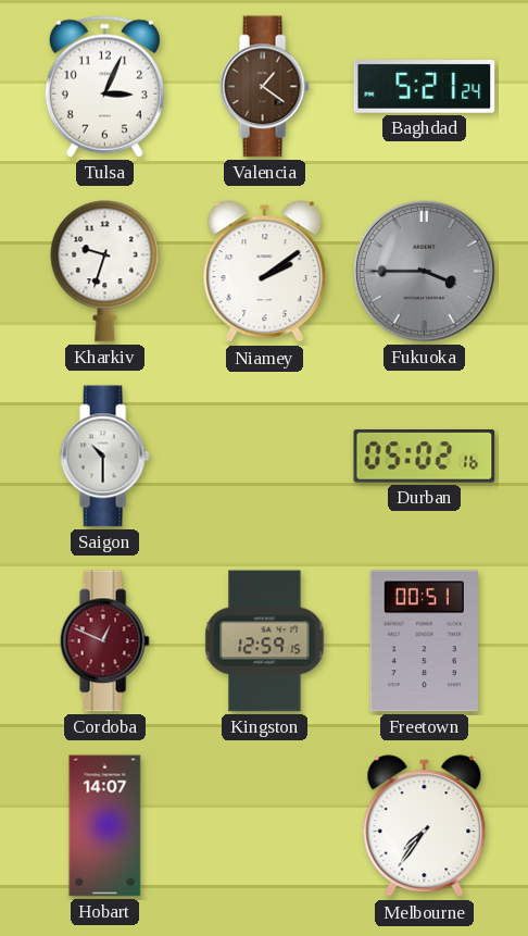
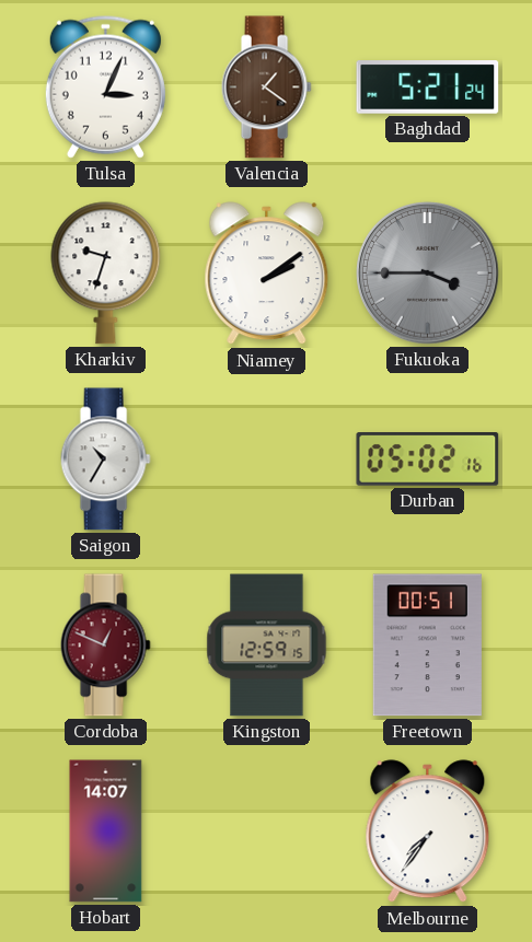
Saigon: 10:30 -> 10:35
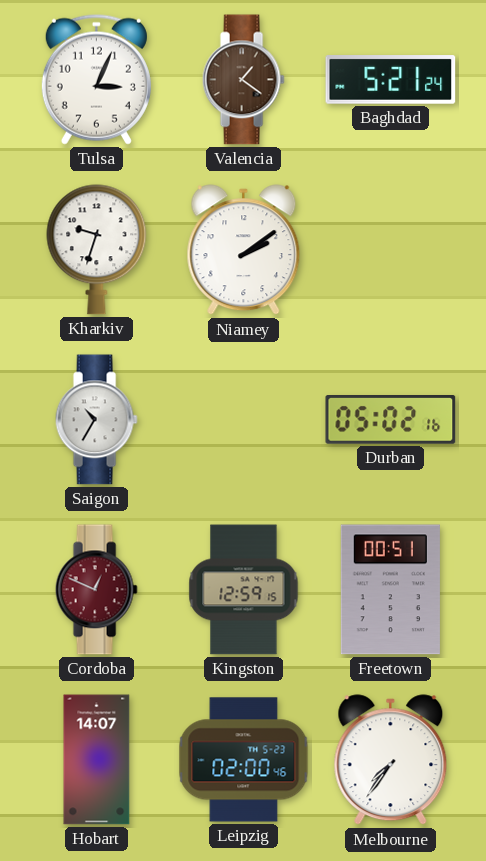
Fukuoka: 3:45 -> none
Leipzig: none -> 02:00
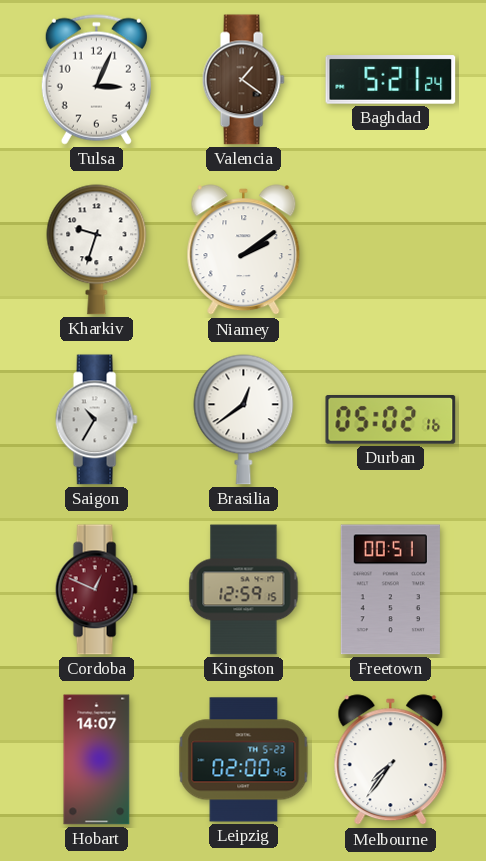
Brasilia: none -> 12:39
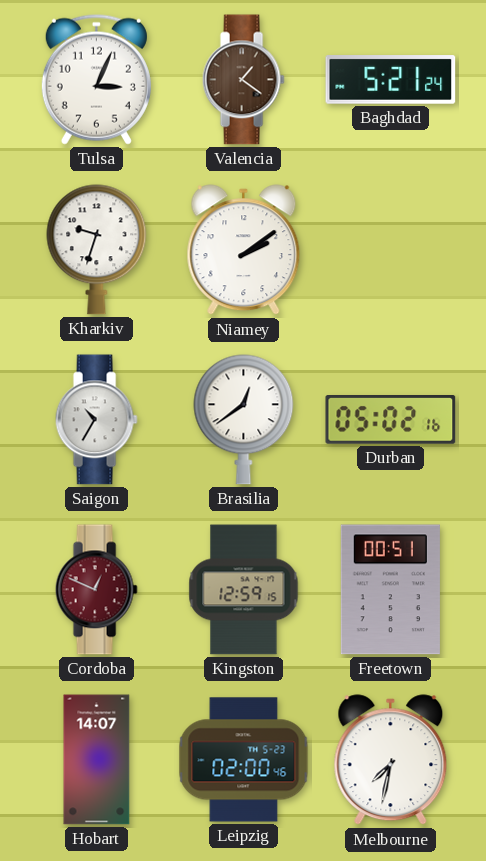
Melbourne: 7:36 -> 7:32
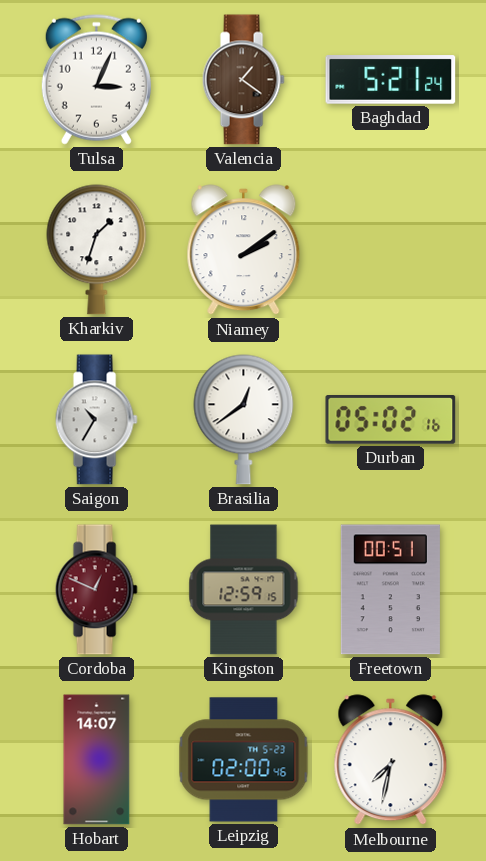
Kharkiv: 9:33 -> 1:33
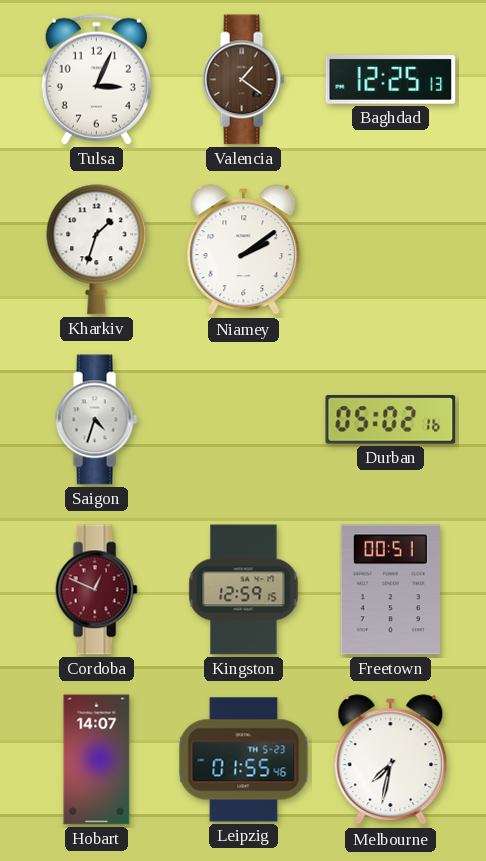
Baghdad: 5:21 -> 12:25
Saigon: 10:35 -> 4:33
Brasilia: 12:39 -> none
Leipzig: 02:00 -> 01:55
